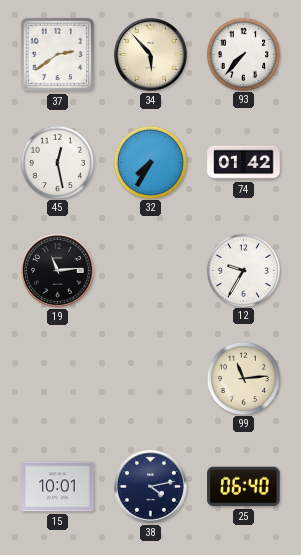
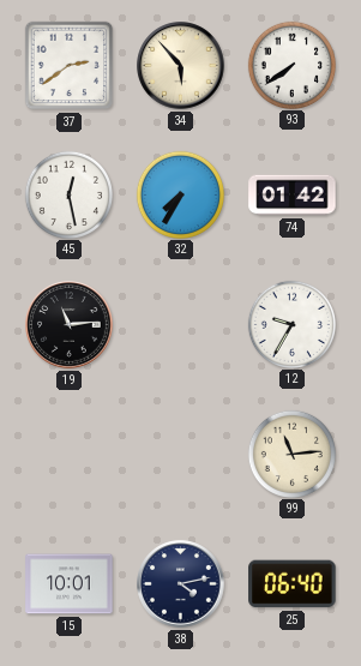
93: 7:37 -> 7:39
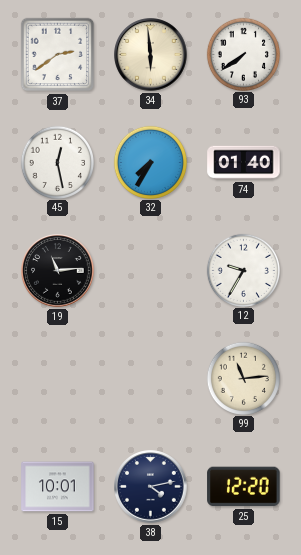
34: 5:53 -> 5:59
74: 01:42 -> 01:40
25: 06:40 -> 12:20
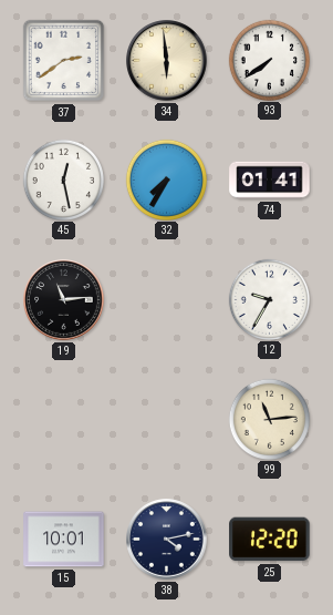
74: 01:40 -> 01:41
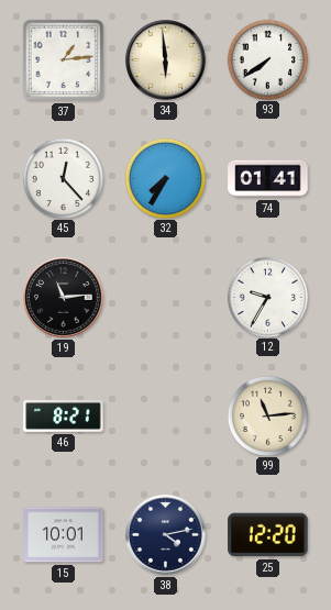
37: 2:39 -> 1:14
45: 12:28 -> 12:23
46: none -> 8:21
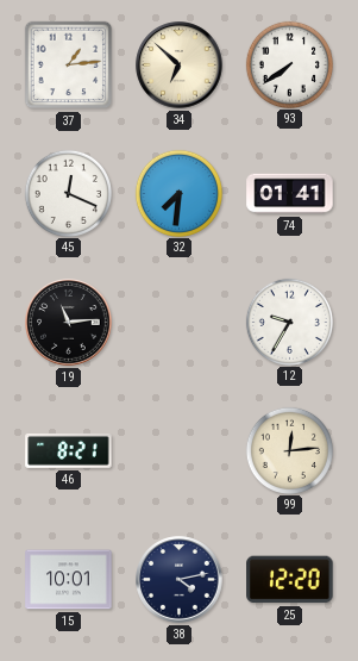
34: 5:59 -> 6:52
45: 12:23 -> 12:19
32: 7:35 -> 7:31
99: 11:14 -> 12:14
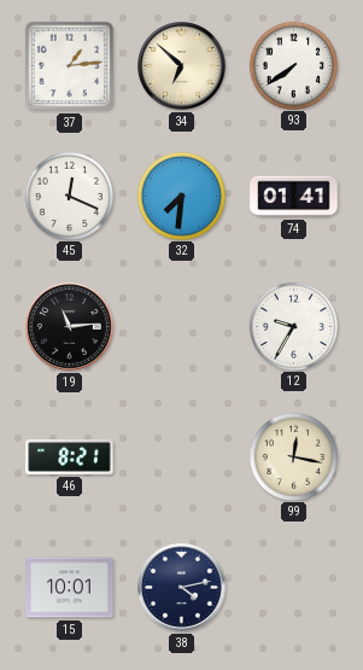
99: 12:14 -> 12:17
25: 12:20 -> none
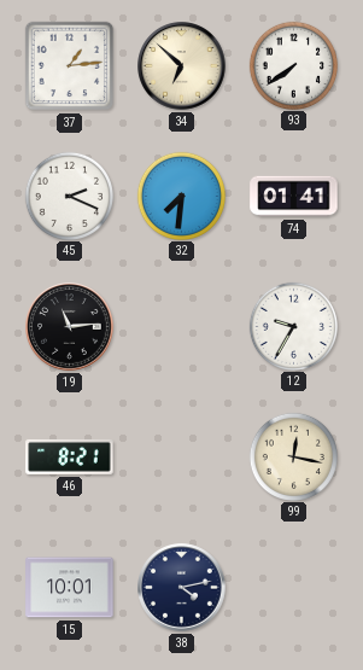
45: 12:19 -> 2:19
